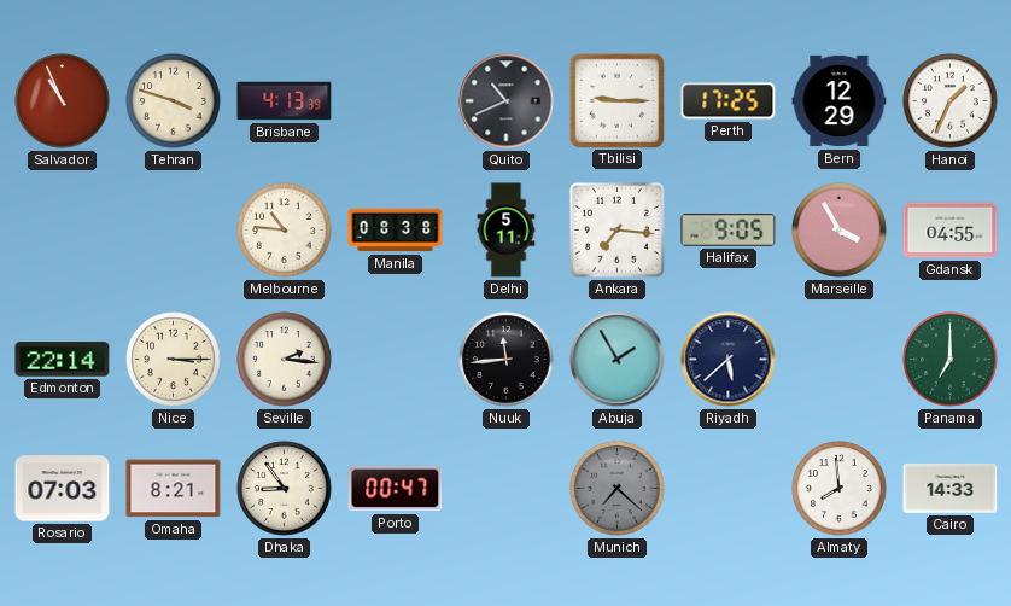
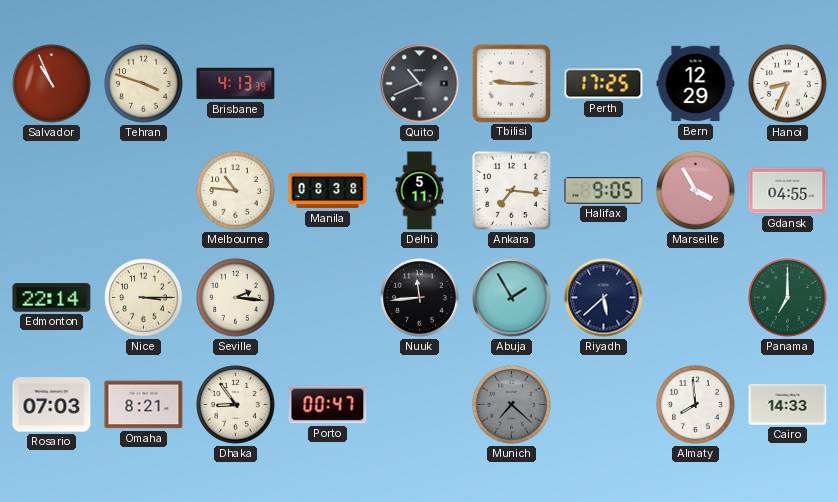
Hanoi: 1:34 -> 8:34
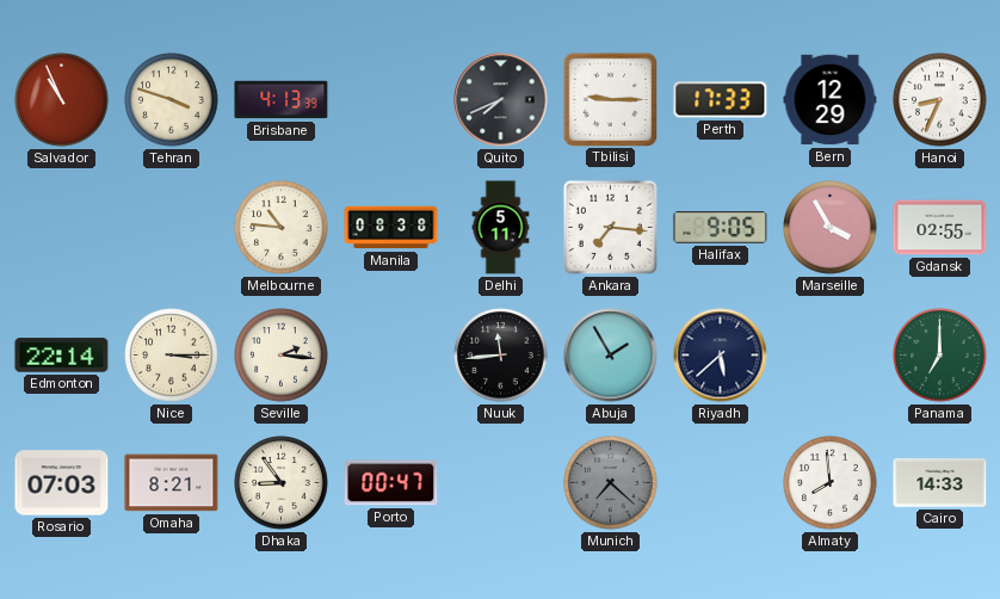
Quito: 10:41 -> 7:41
Perth: 17:25 -> 17:33
Gdansk: 04:55 -> 02:55
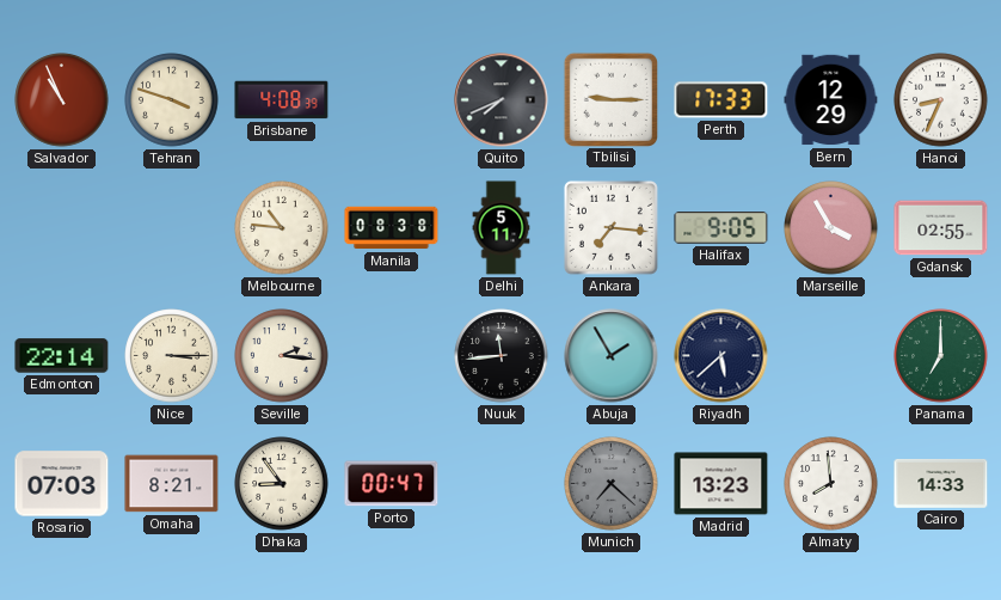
Brisbane: 4:13 -> 4:08
Madrid: none -> 13:23
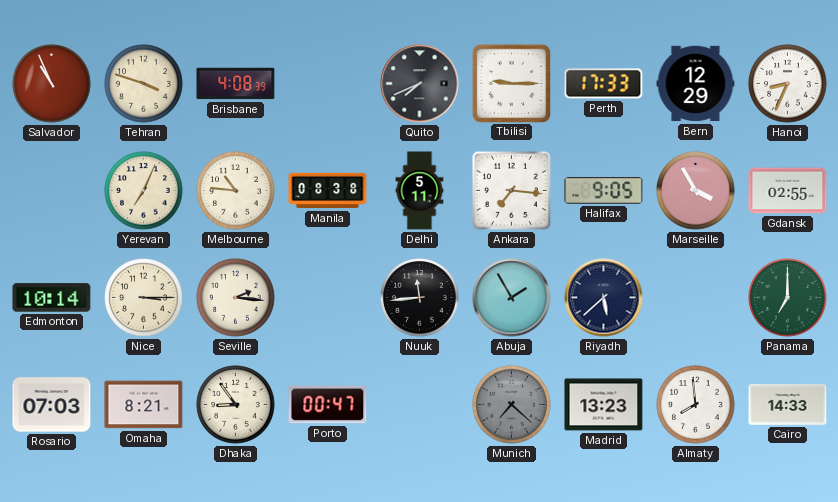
Yerevan: none -> 7:04
Edmonton: 22:14 -> 10:14
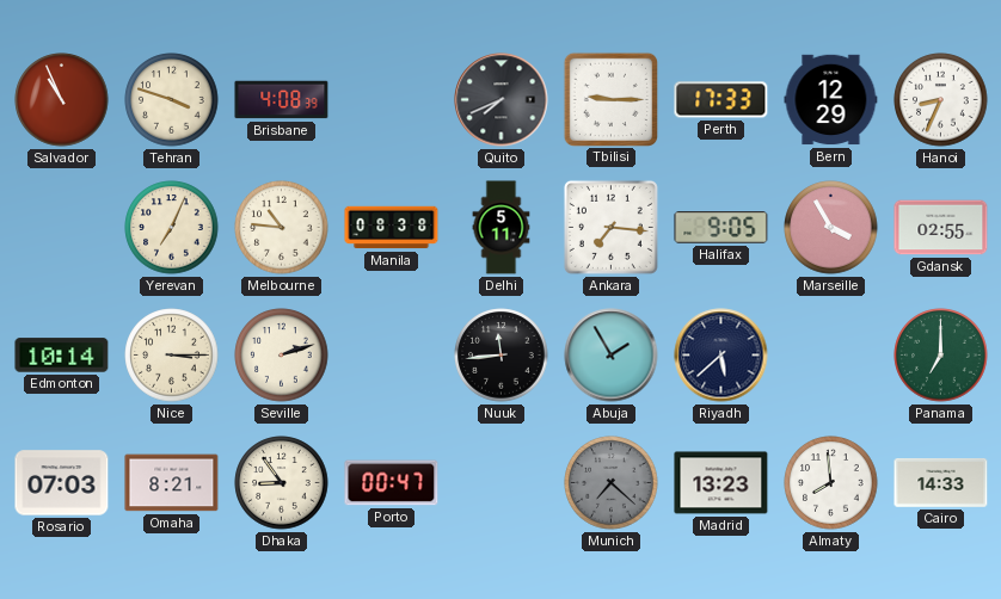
Seville: 2:16 -> 2:12
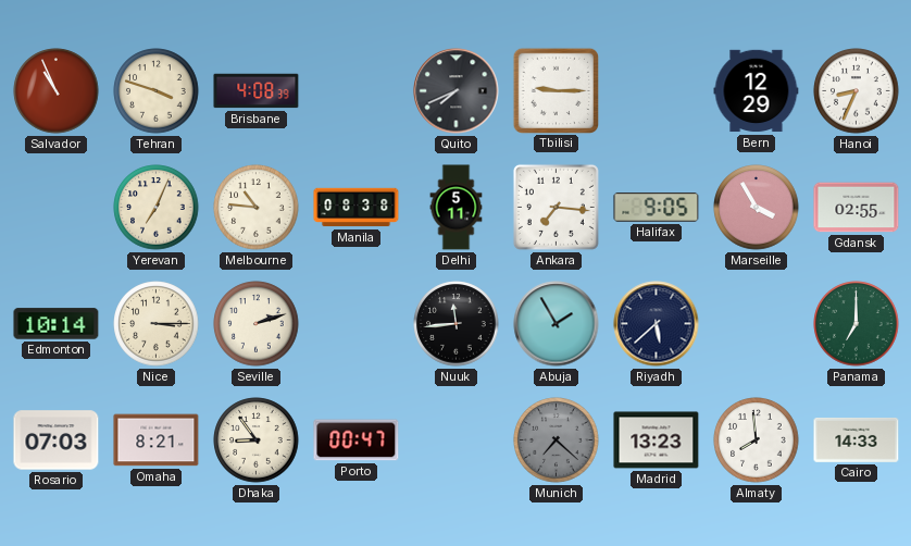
Perth: 17:33 -> none
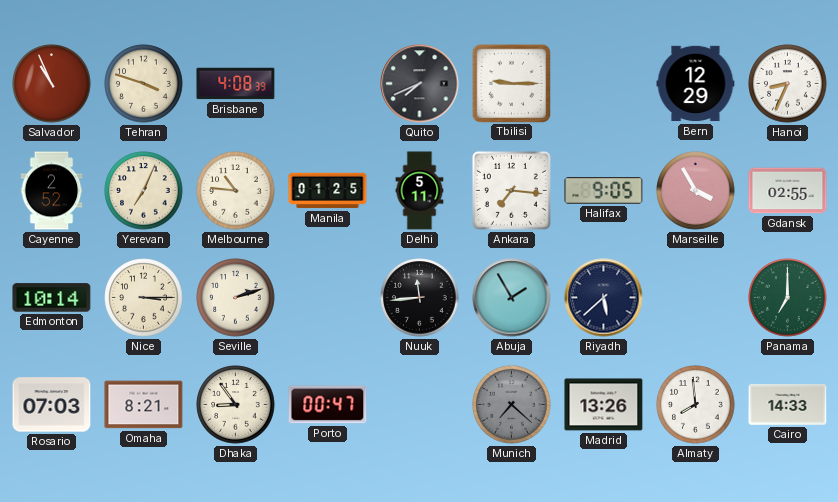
Cayenne: none -> 2:52
Manila: 08:38 -> 01:25
Madrid: 13:23 -> 13:26
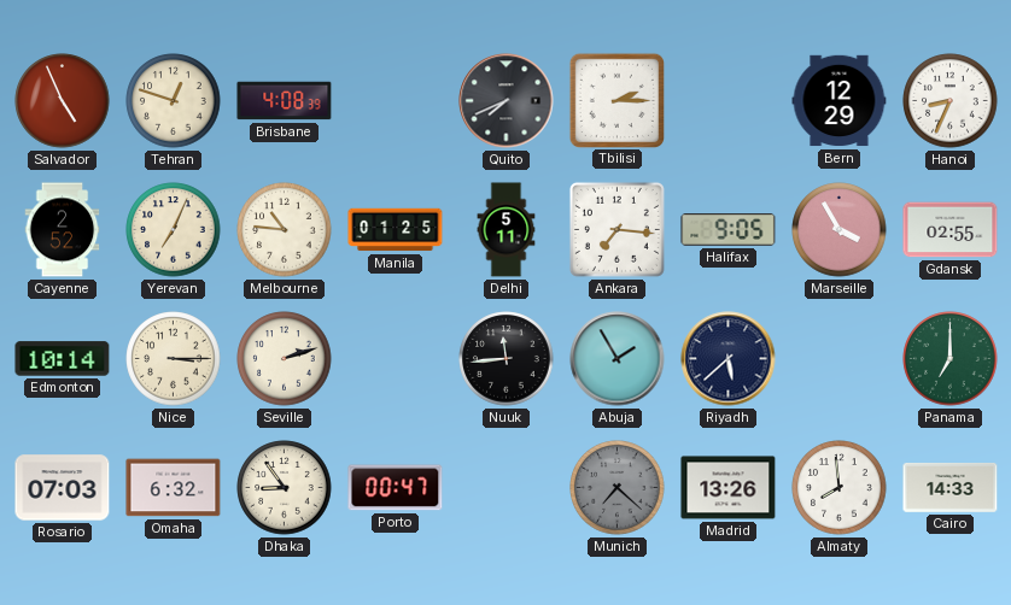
Salvador: 10:56 -> 4:56
Tehran: 3:48 -> 12:48
Tbilisi: 9:15 -> 2:15
Omaha: 8:21 -> 6:32
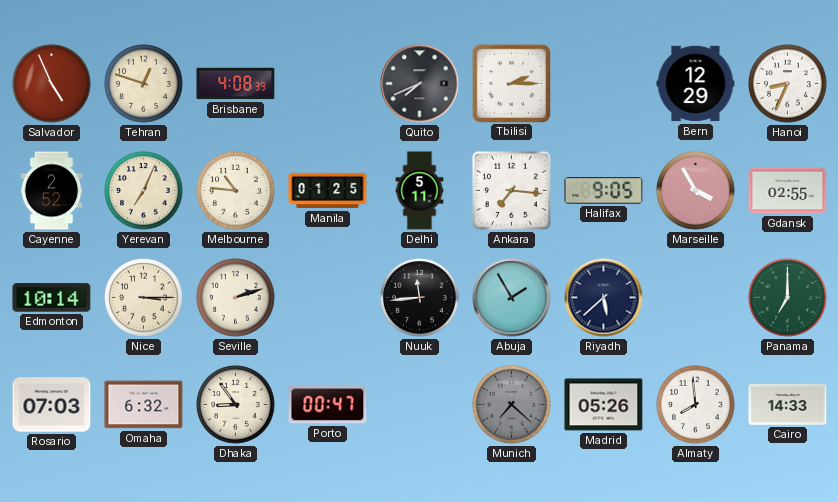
Madrid: 13:26 -> 05:26
